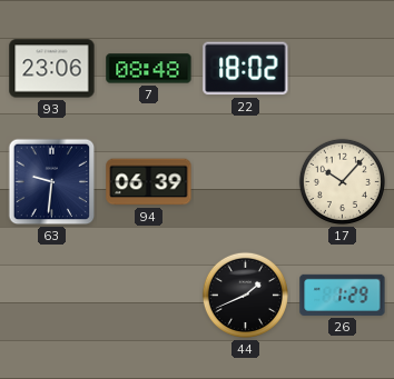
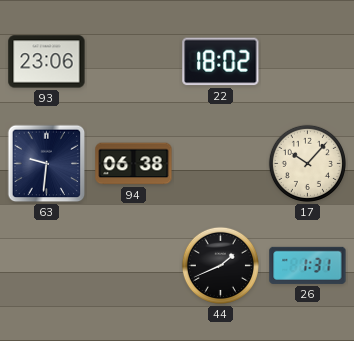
7: 08:48 -> none
94: 06:39 -> 06:38
26: 1:29 -> 1:31
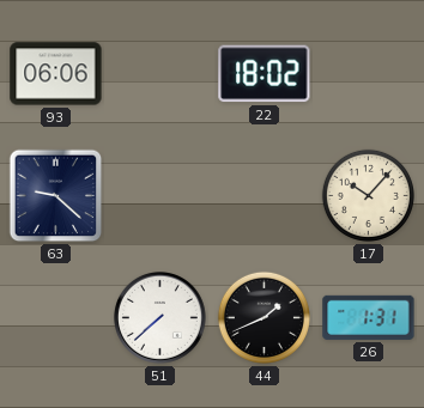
93: 23:06 -> 06:06
63: 9:31 -> 9:22
94: 06:38 -> none
51: none -> 7:38
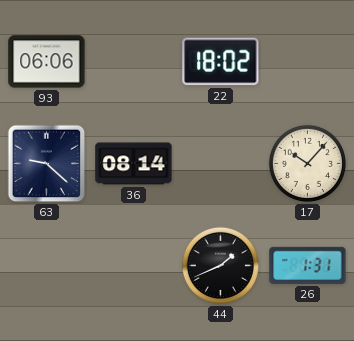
36: none -> 08:14
51: 7:38 -> none
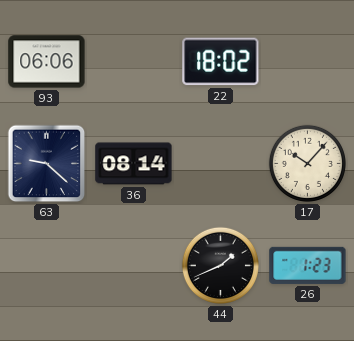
26: 1:31 -> 1:23
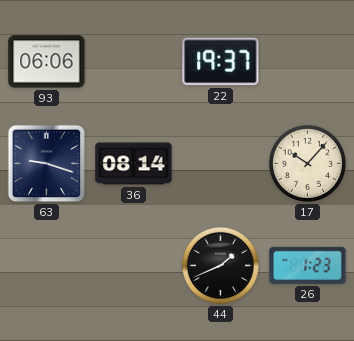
22: 18:02 -> 19:37
63: 9:22 -> 9:18
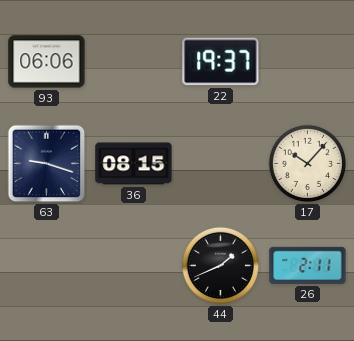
36: 08:14 -> 08:15
26: 1:23 -> 2:11
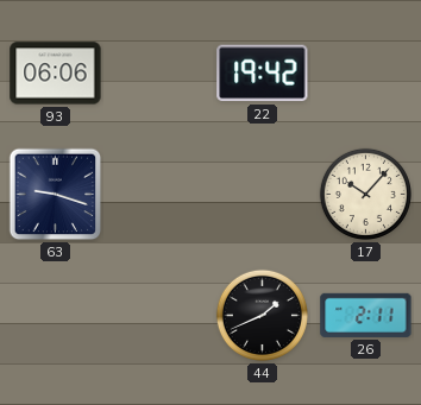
22: 19:37 -> 19:42
36: 08:15 -> none
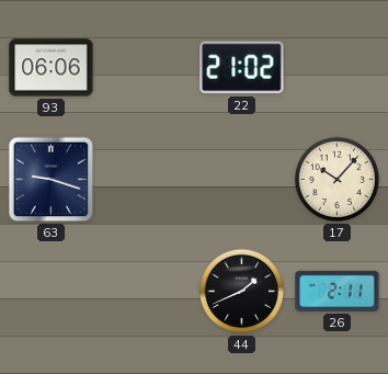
22: 19:42 -> 21:02
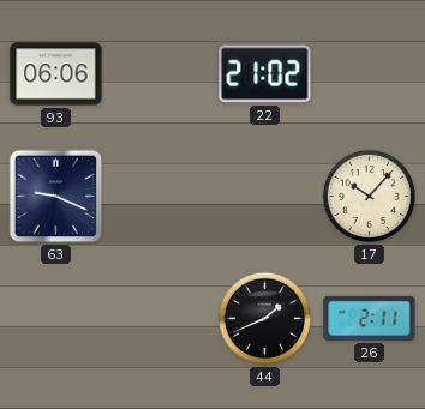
63: 9:18 -> 9:19
